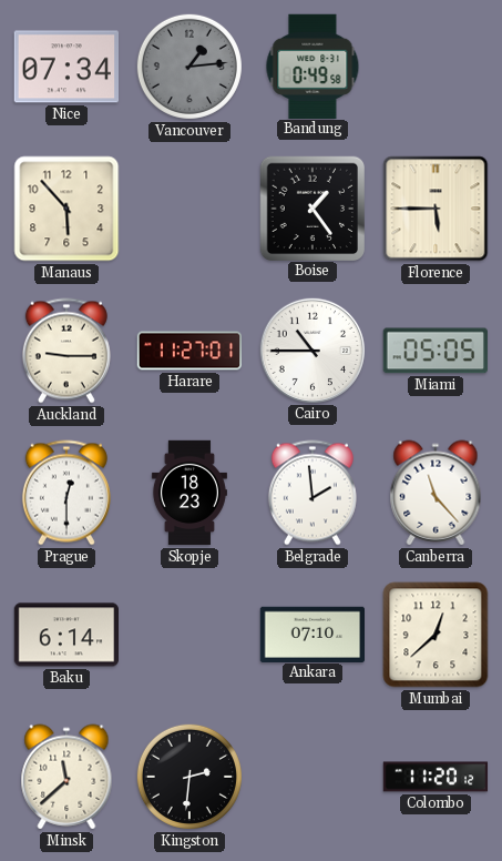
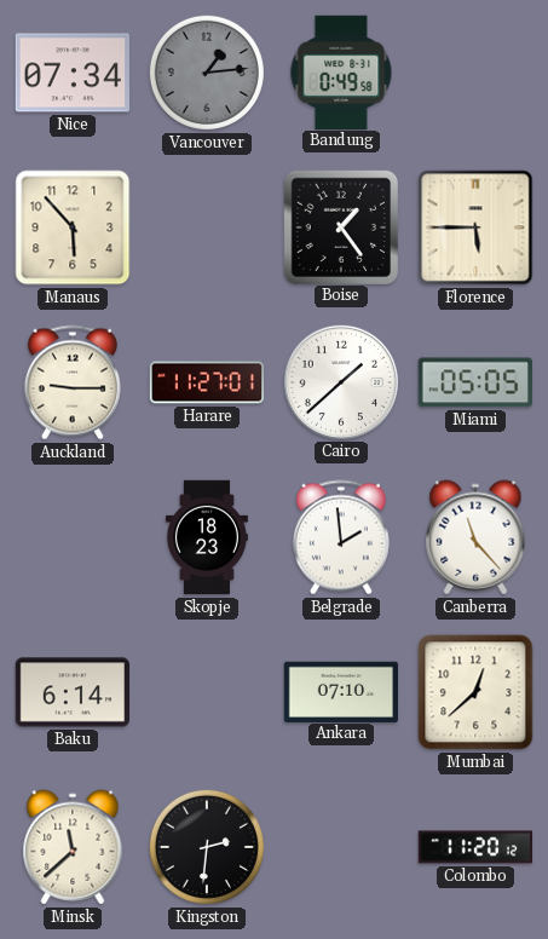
Cairo: 10:45 -> 1:38
Prague: 12:30 -> none
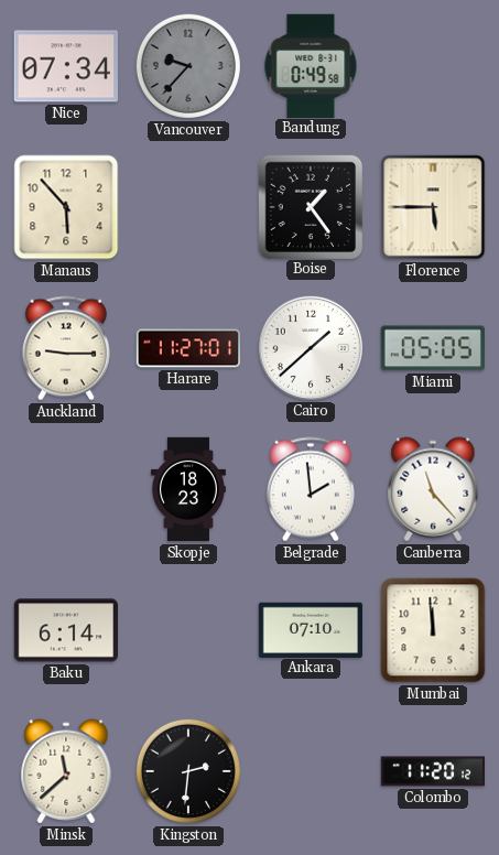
Vancouver: 1:14 -> 9:37
Mumbai: 12:38 -> 11:59
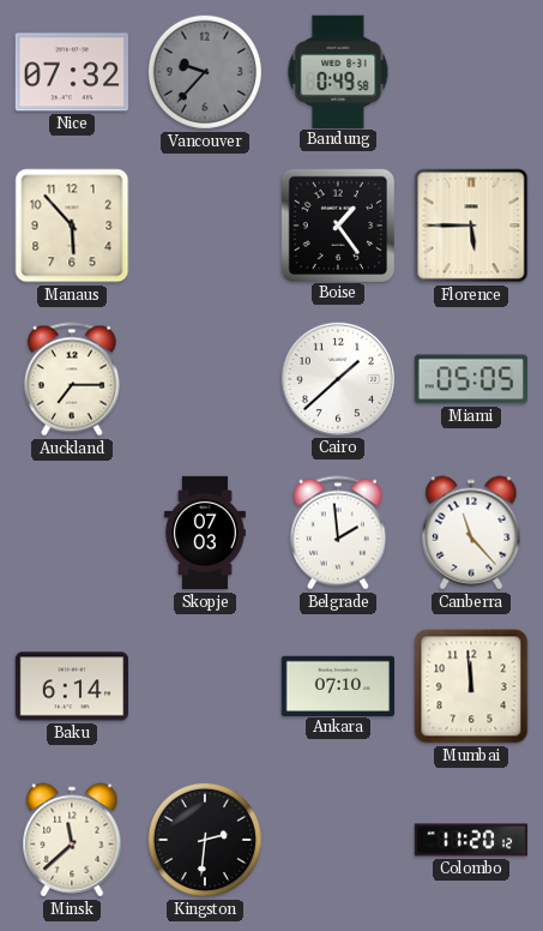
Nice: 07:34 -> 07:32
Auckland: 9:15 -> 7:15
Harare: 11:27 -> none
Skopje: 18:23 -> 07:03
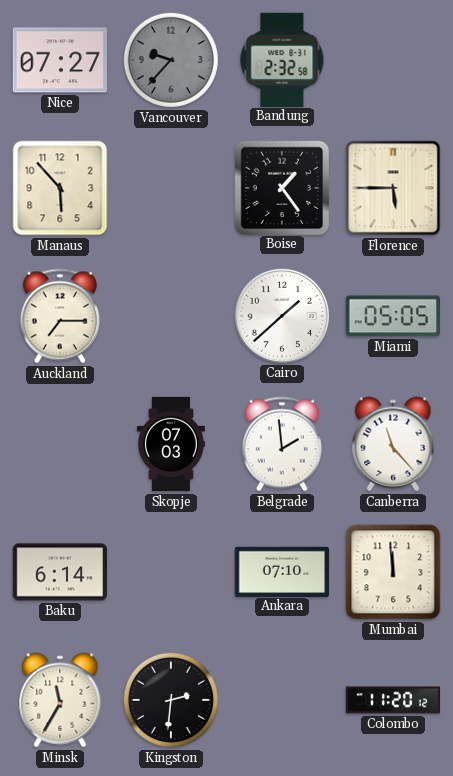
Nice: 07:32 -> 07:27
Bandung: 0:49 -> 2:32
Minsk: 11:38 -> 11:35
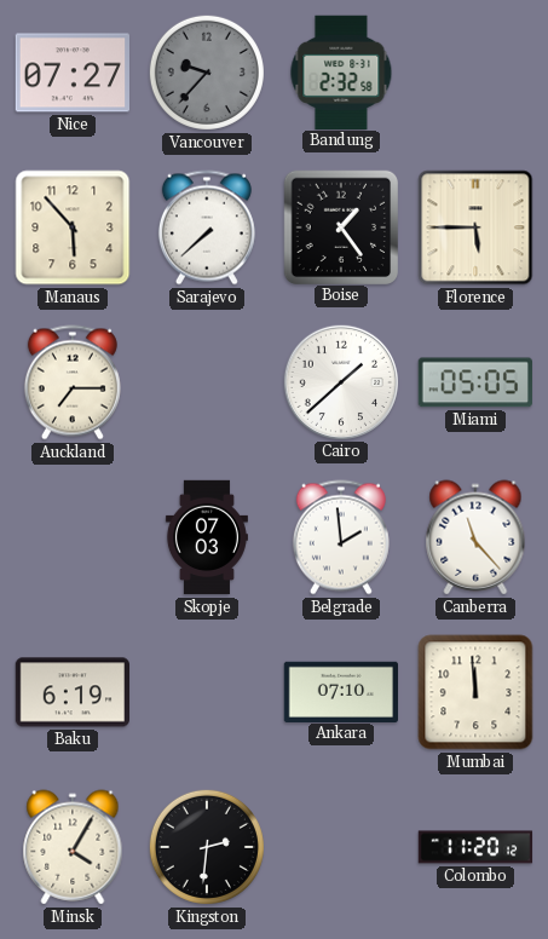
Sarajevo: none -> 7:38
Baku: 6:14 -> 6:19
Minsk: 11:35 -> 4:05
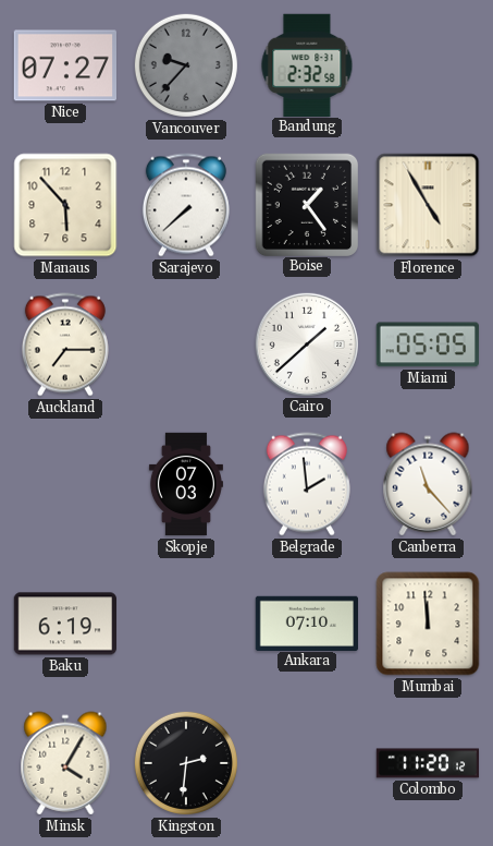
Florence: 5:45 -> 4:55
